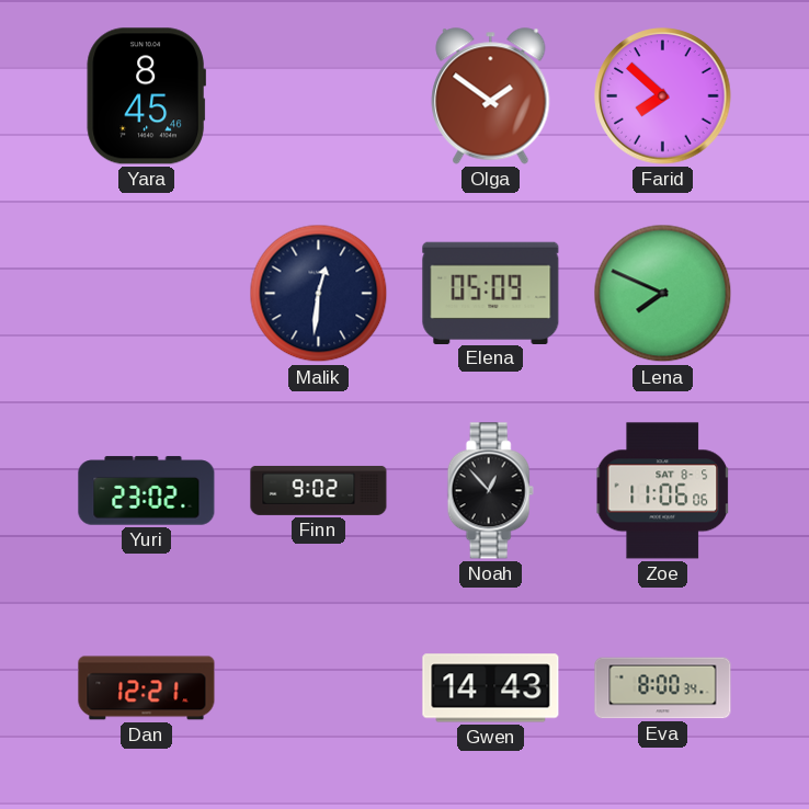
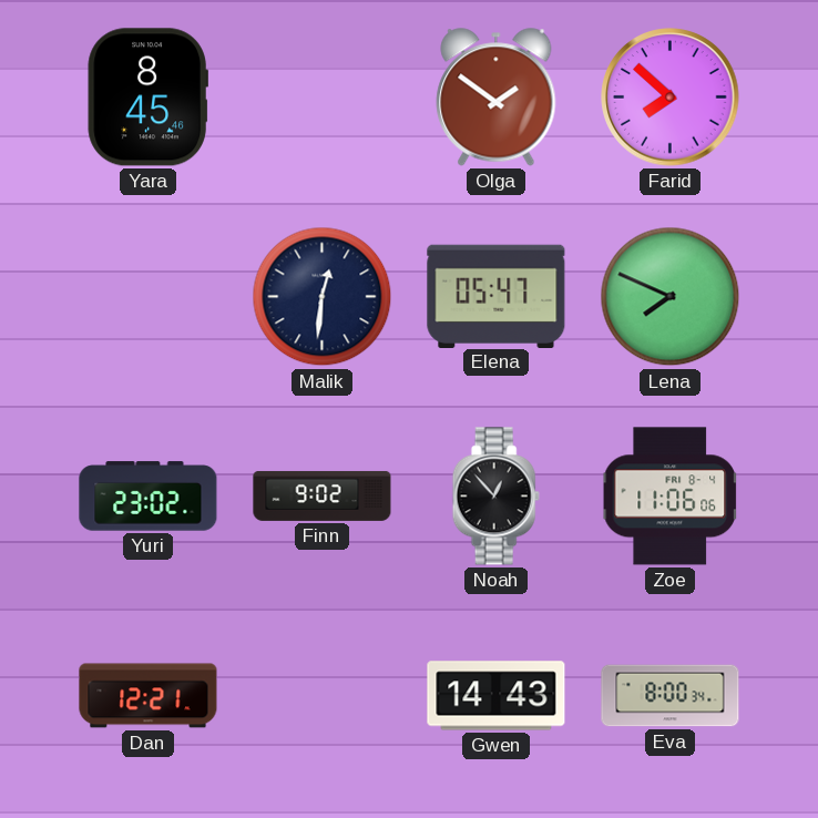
Elena: 05:09 -> 05:47
Zoe date: SAT 8-5 -> FRI 8-4
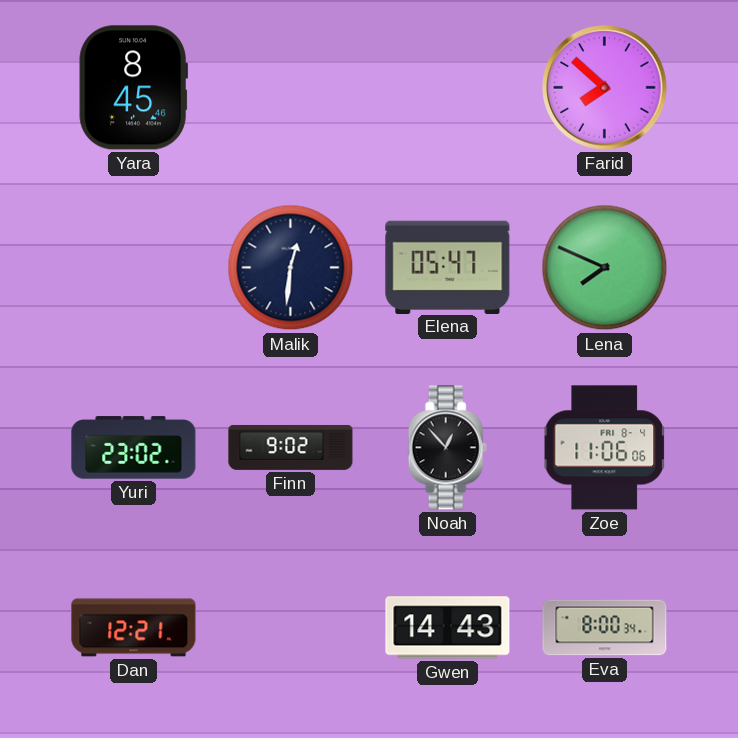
Olga: 1:51 -> none
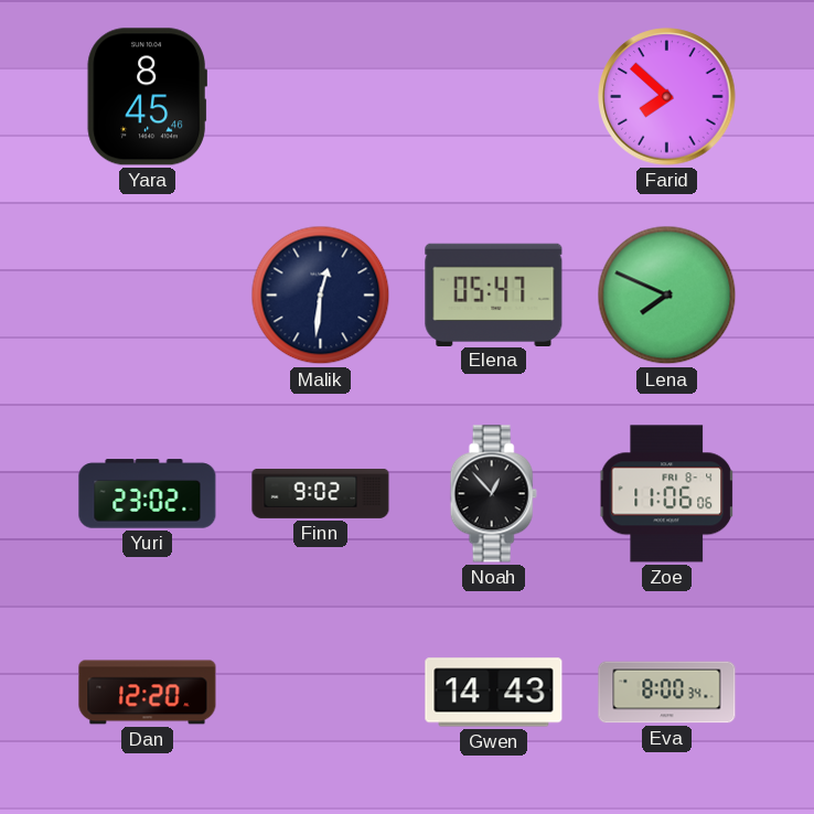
Dan: 12:21 -> 12:20
